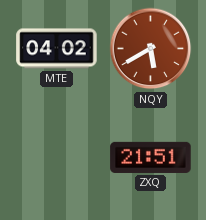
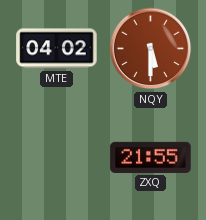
NQY: 5:40 -> 5:30
ZXQ: 21:51 -> 21:55
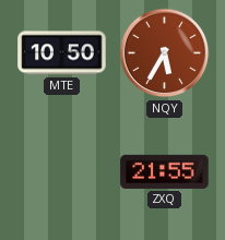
MTE: 04:02 -> 10:50
NQY: 5:30 -> 5:35
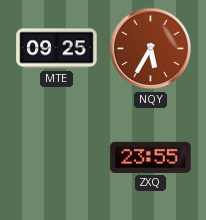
MTE: 10:50 -> 09:25
ZXQ: 21:55 -> 23:55
